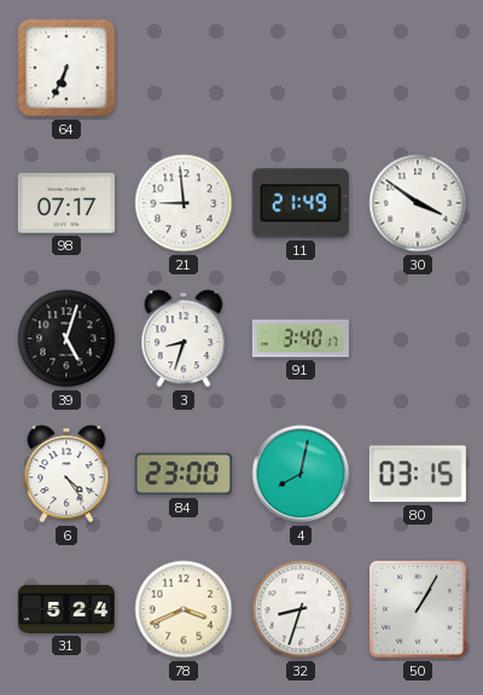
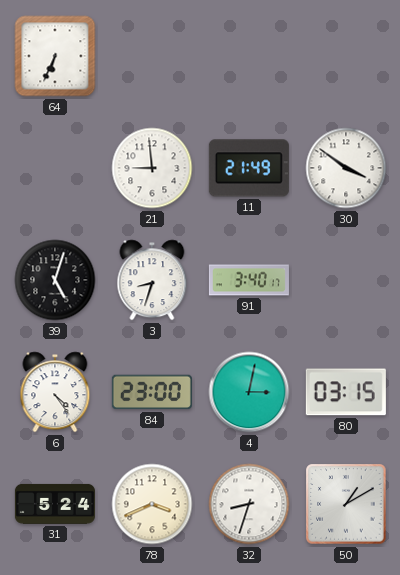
98: 07:17 -> none
4: 8:02 -> 3:02
50: 1:05 -> 1:10
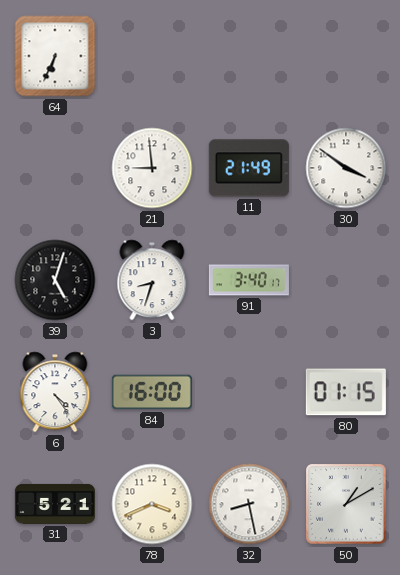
84: 23:00 -> 16:00
4: 3:02 -> none
80: 03:15 -> 01:15
31: 5:24 -> 5:21
32: 8:33 -> 8:28
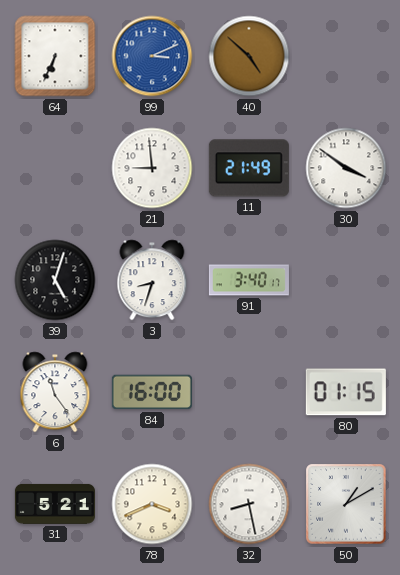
99: none -> 3:11
40: none -> 4:52
6: 4:24 -> 11:24
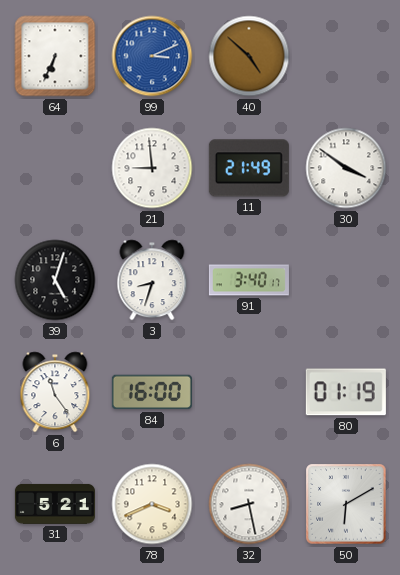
80: 01:15 -> 01:19
50: 1:10 -> 6:10
